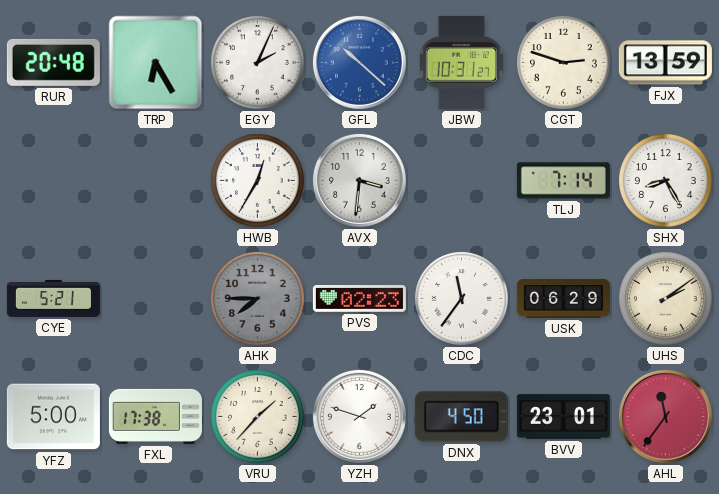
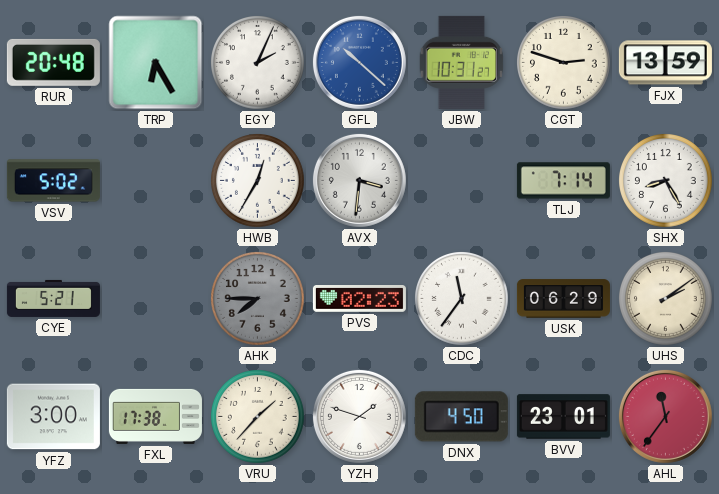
VSV: none -> 5:02
YFZ: 5:00 -> 3:00
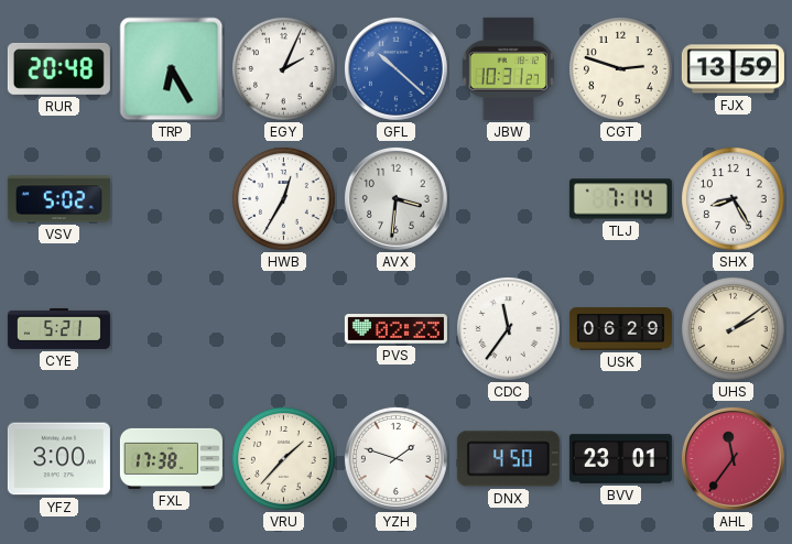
AHK: 7:45 -> none
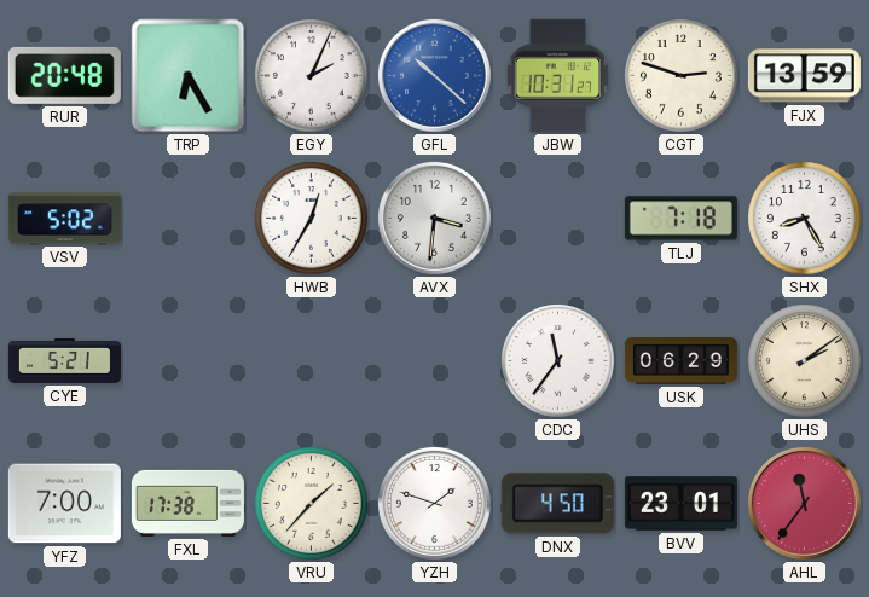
TLJ: 7:14 -> 7:18
PVS: 02:23 -> none
YFZ: 3:00 -> 7:00
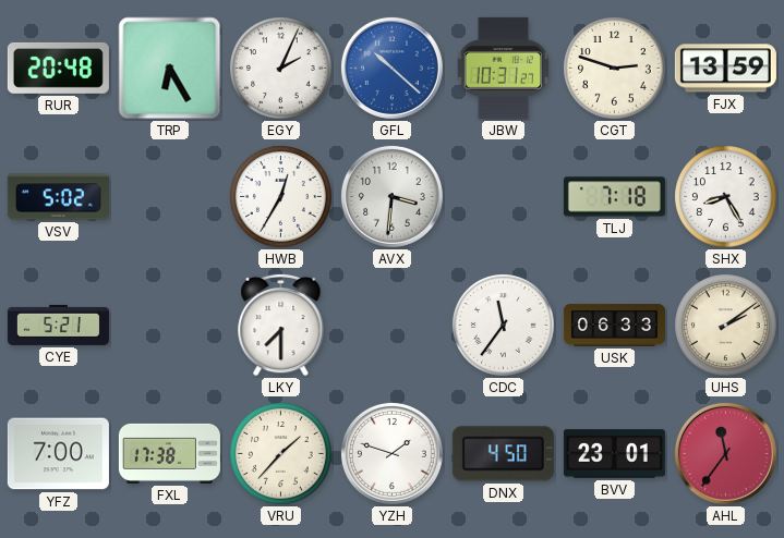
LKY: none -> 7:30
USK: 06:29 -> 06:33
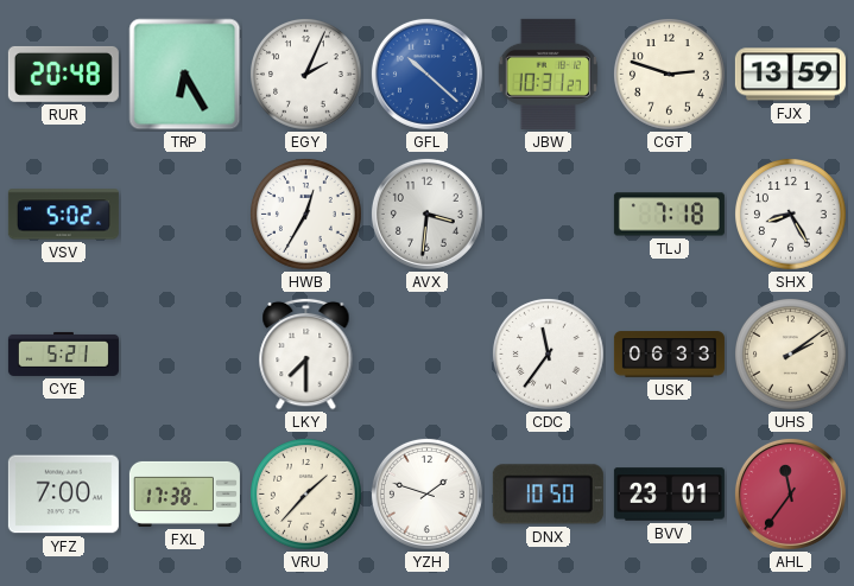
DNX: 4:50 -> 10:50
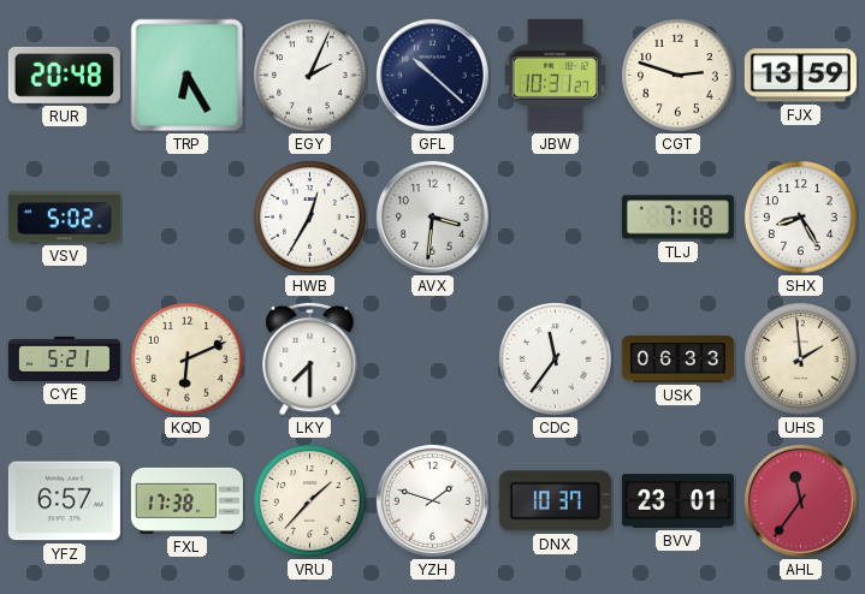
GFL dial: blue -> navy
KQD: none -> 6:11
UHS: 2:09 -> 1:59
YFZ: 7:00 -> 6:57
DNX: 10:50 -> 10:37
